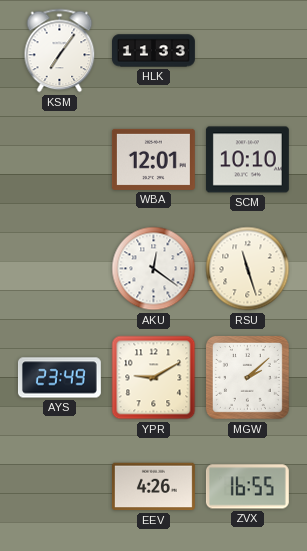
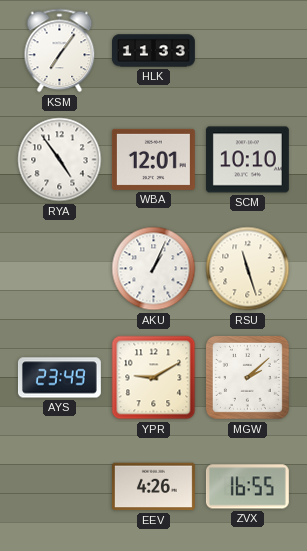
RYA: none -> 4:54
AKU: 12:21 -> 1:04
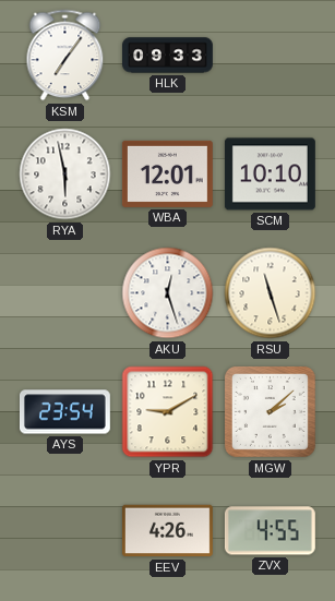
HLK: 11:33 -> 09:33
RYA: 4:54 -> 5:58
AKU: 1:04 -> 12:27
AYS: 23:49 -> 23:54
ZVX: 16:55 -> 4:55
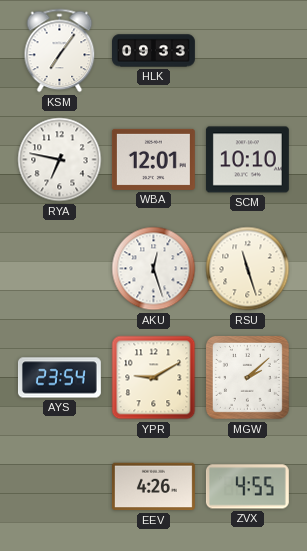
RYA: 5:58 -> 6:47
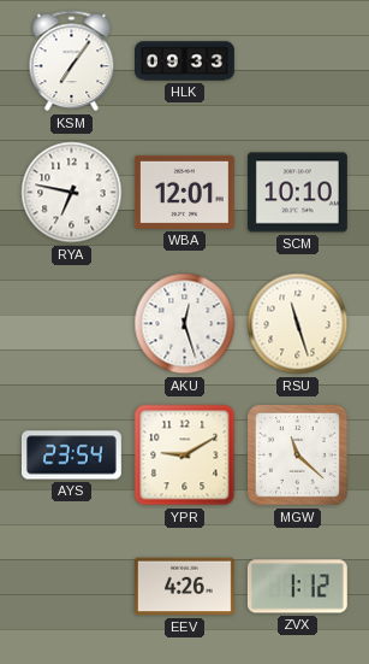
MGW: 2:08 -> 11:22
ZVX: 4:55 -> 1:12
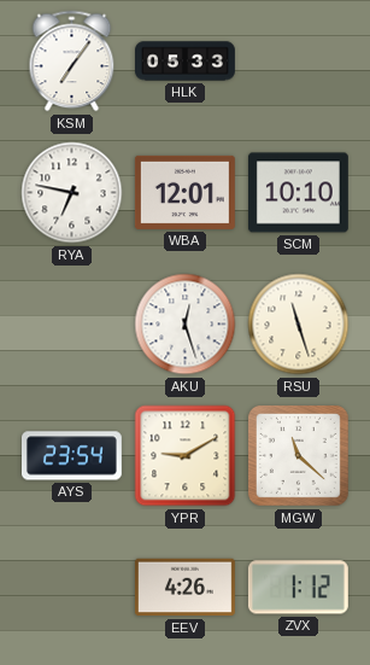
HLK: 09:33 -> 05:33
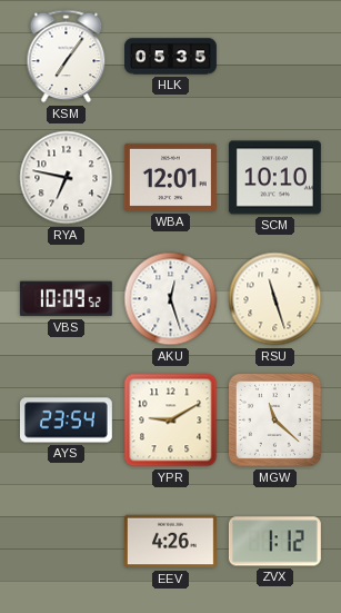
HLK: 05:33 -> 05:35
VBS: none -> 10:09
